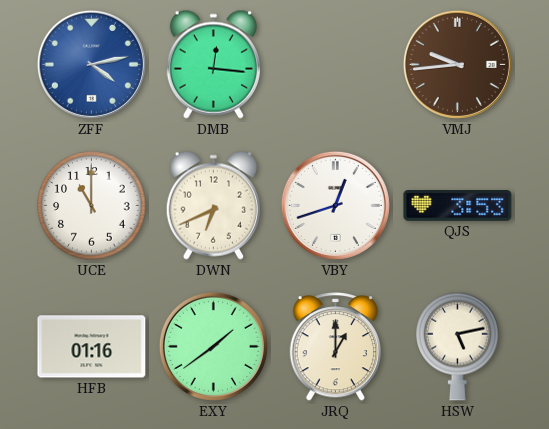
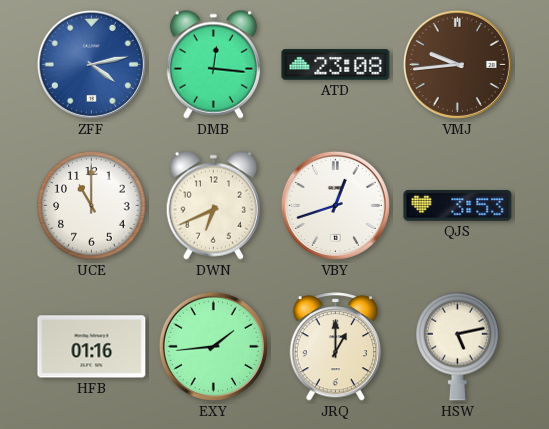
ATD: none -> 23:08
EXY: 1:39 -> 1:44
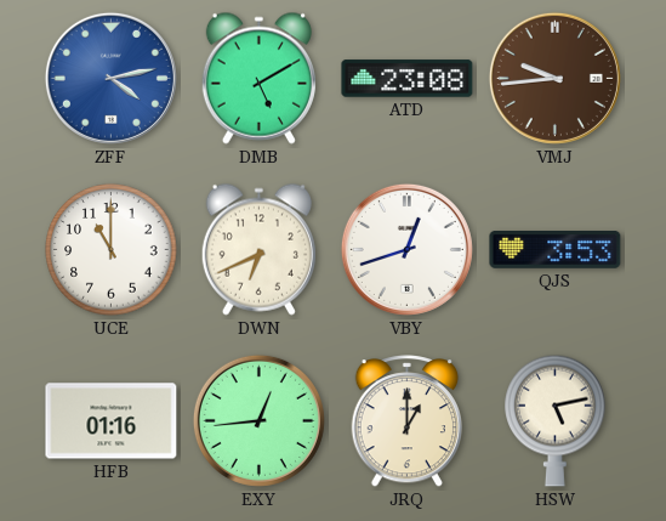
DMB: 12:16 -> 5:10
EXY: 1:44 -> 12:44
